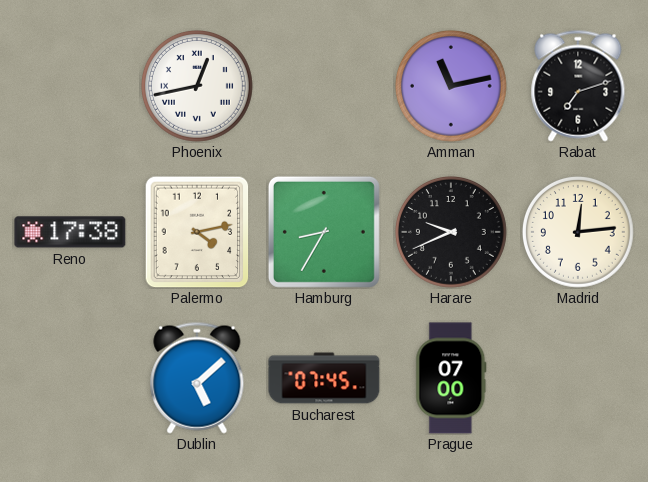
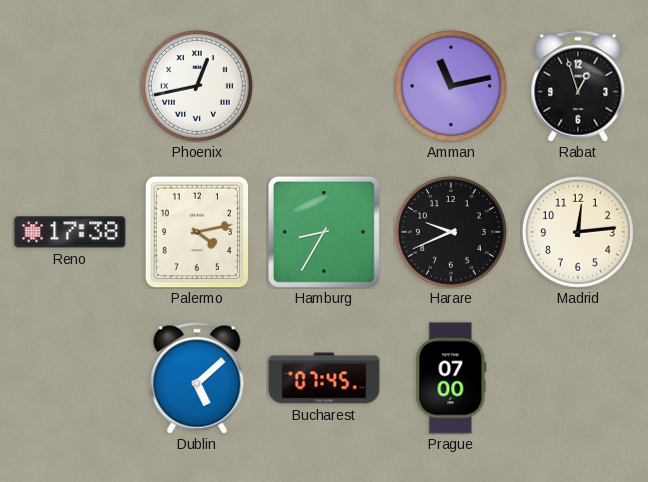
Rabat: 7:12 -> 12:57
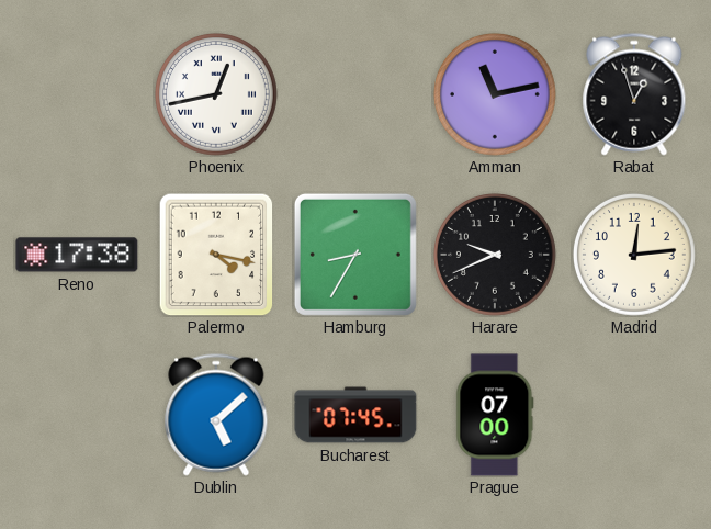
Palermo: 4:13 -> 4:17
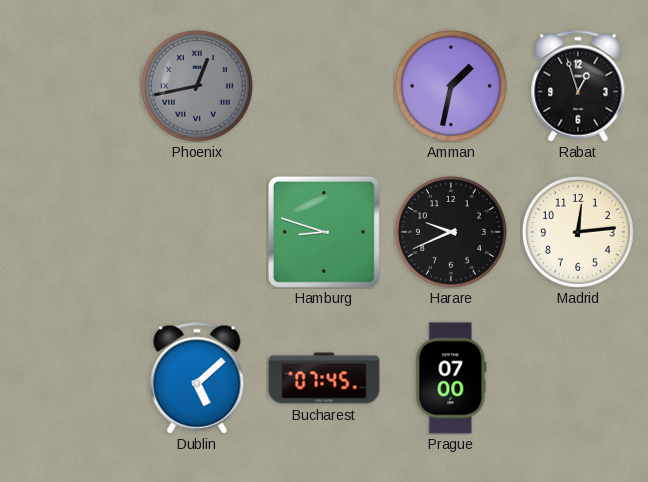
Phoenix dial: white -> grey
Amman: 11:13 -> 1:32
Reno: 17:38 -> none
Palermo: 4:17 -> none
Hamburg: 8:35 -> 8:48
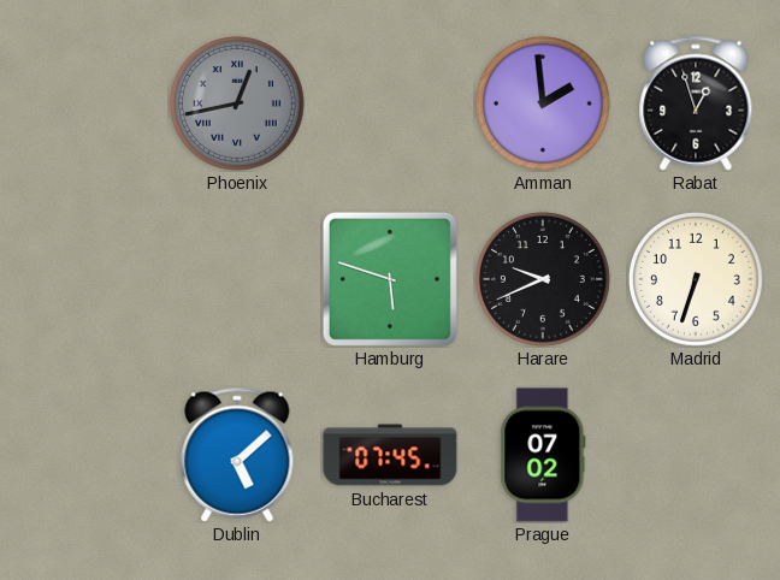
Amman: 1:32 -> 1:59
Hamburg: 8:48 -> 5:48
Madrid: 12:14 -> 6:33
Prague: 07:00 -> 07:02
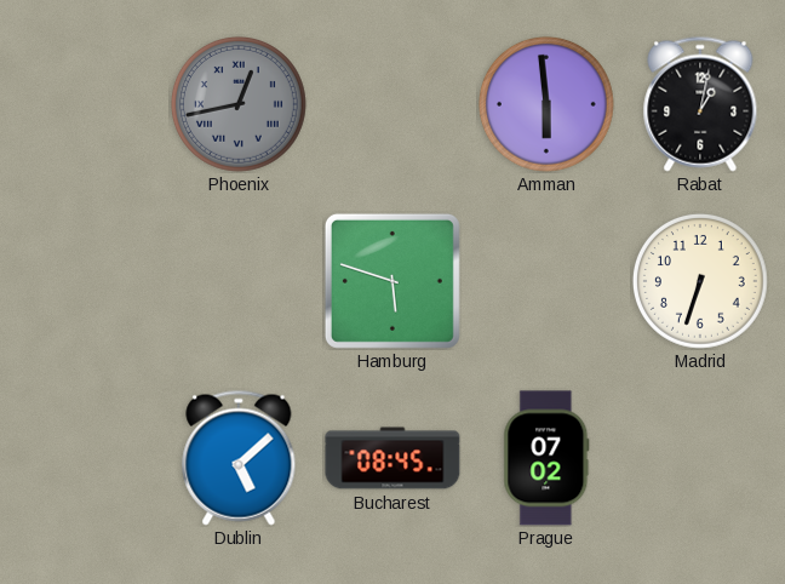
Amman: 1:59 -> 5:59
Rabat: 12:57 -> 1:02
Harare: 9:41 -> none
Bucharest: 07:45 -> 08:45
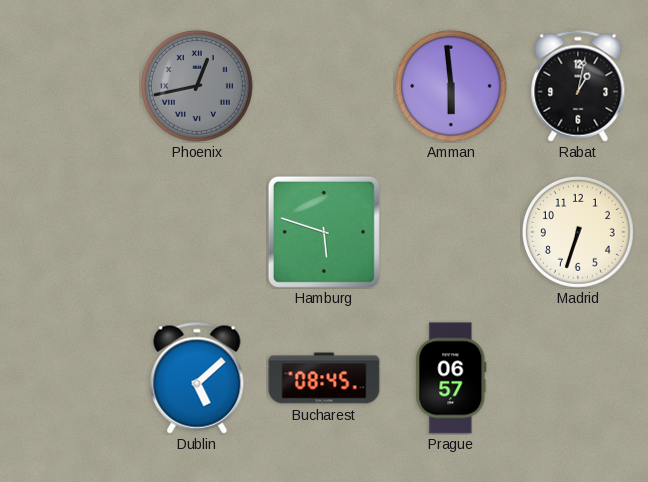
Prague: 07:02 -> 06:57
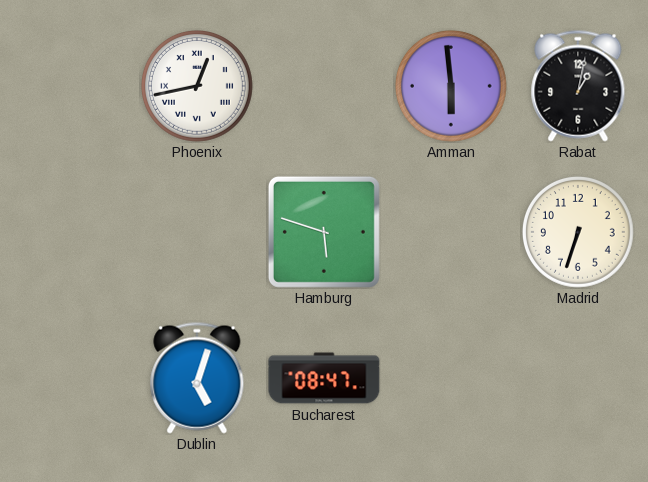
Phoenix dial: grey -> white
Dublin: 5:08 -> 5:03
Bucharest: 08:45 -> 08:47
Prague: 06:57 -> none
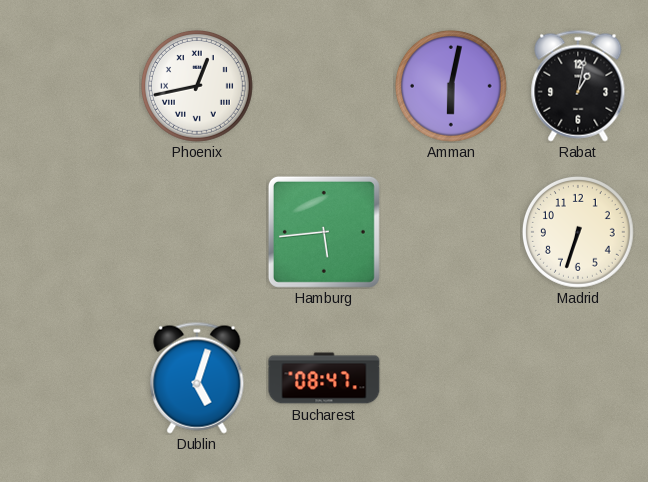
Amman: 5:59 -> 6:02
Hamburg: 5:48 -> 5:44
